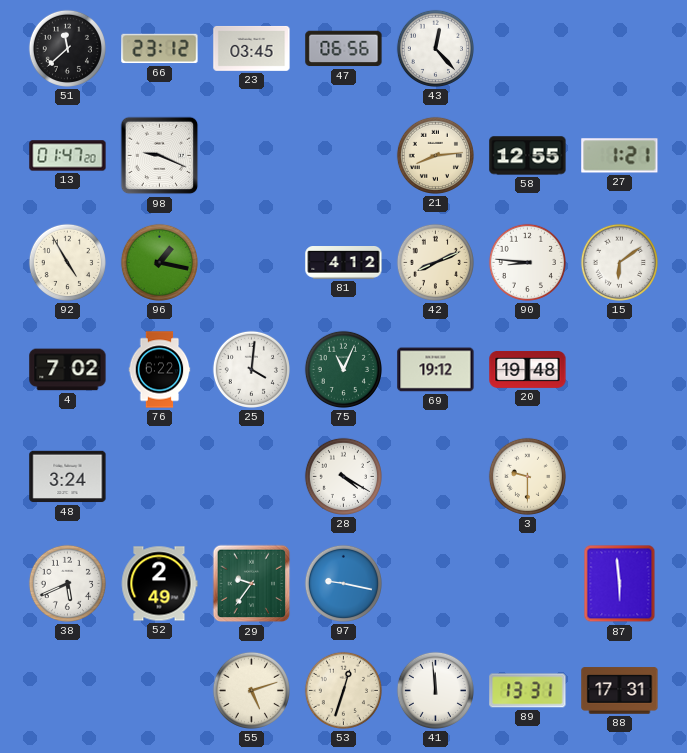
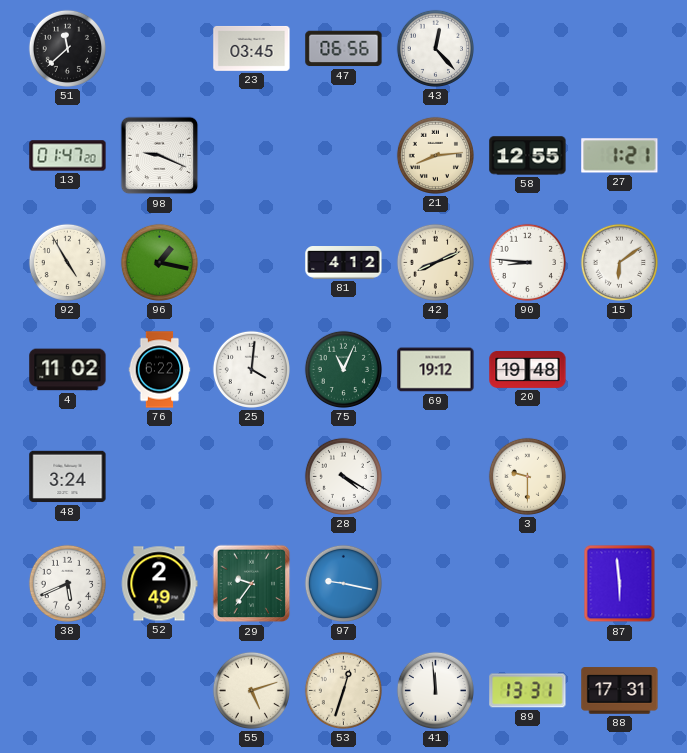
66: 23:12 -> none
4: 7:02 -> 11:02
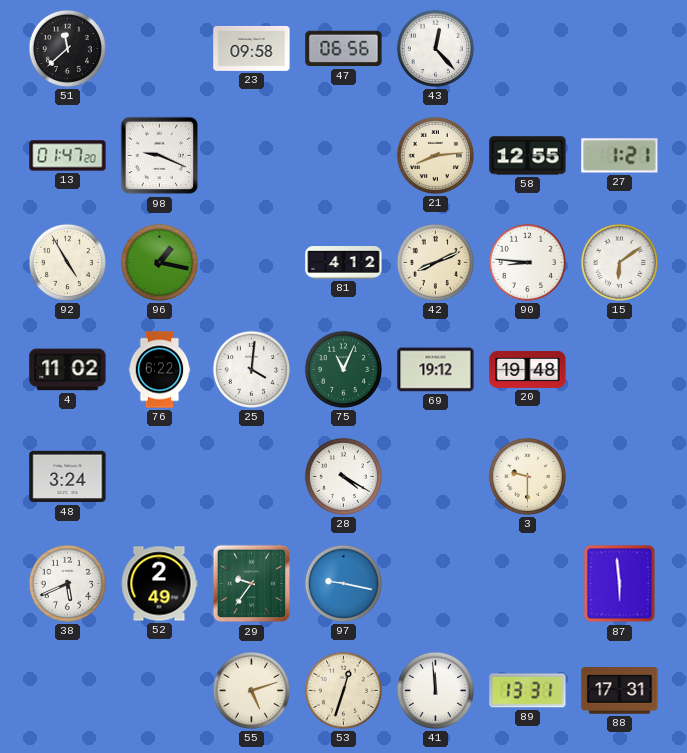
23: 03:45 -> 09:58
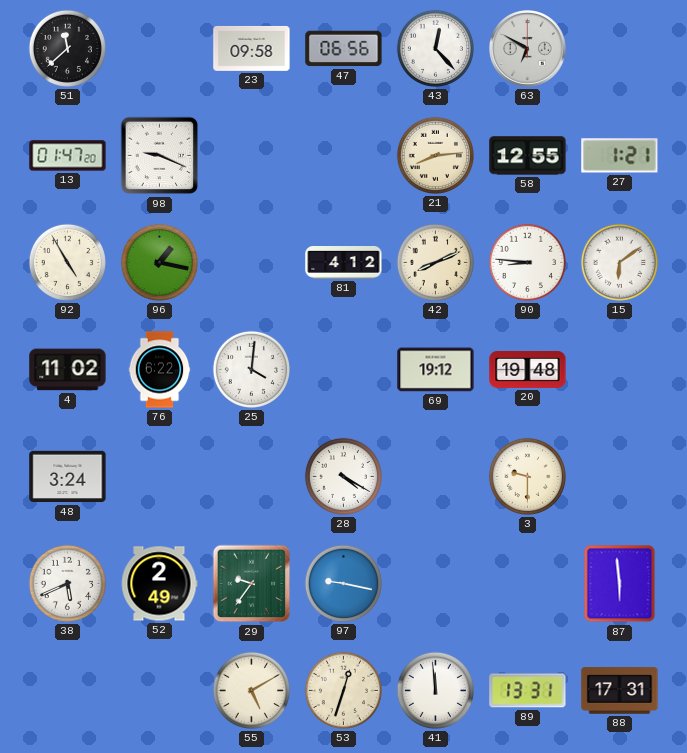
63: none -> 6:50
75: 11:04 -> none
55: 5:12 -> 5:10
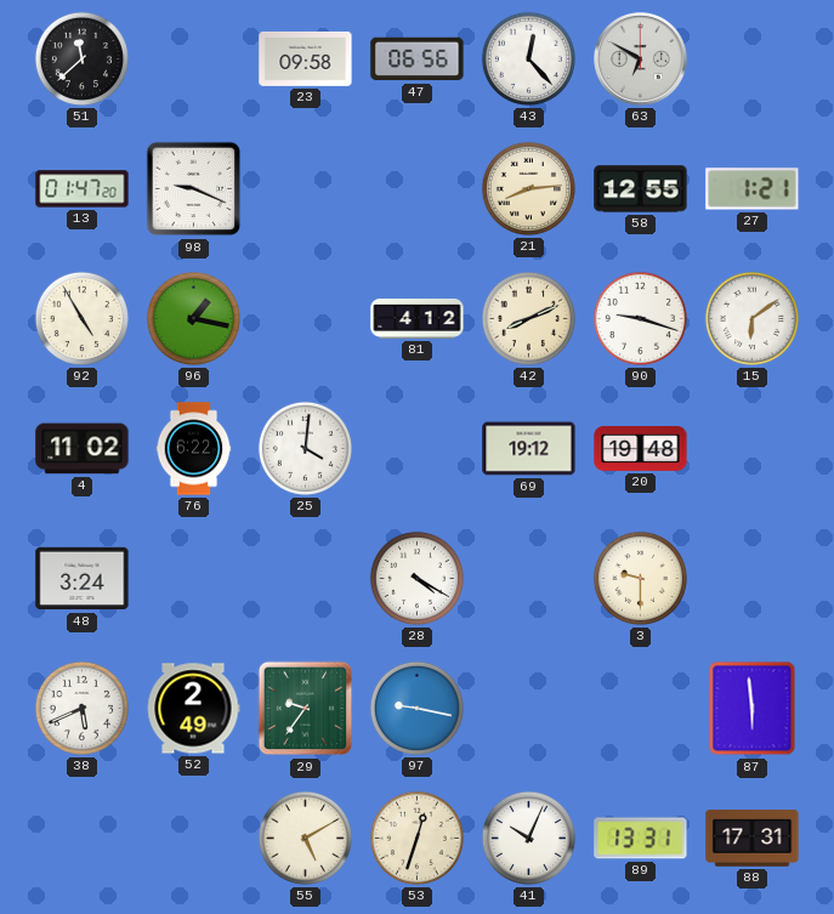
90: 8:46 -> 9:18
41: 11:59 -> 10:04
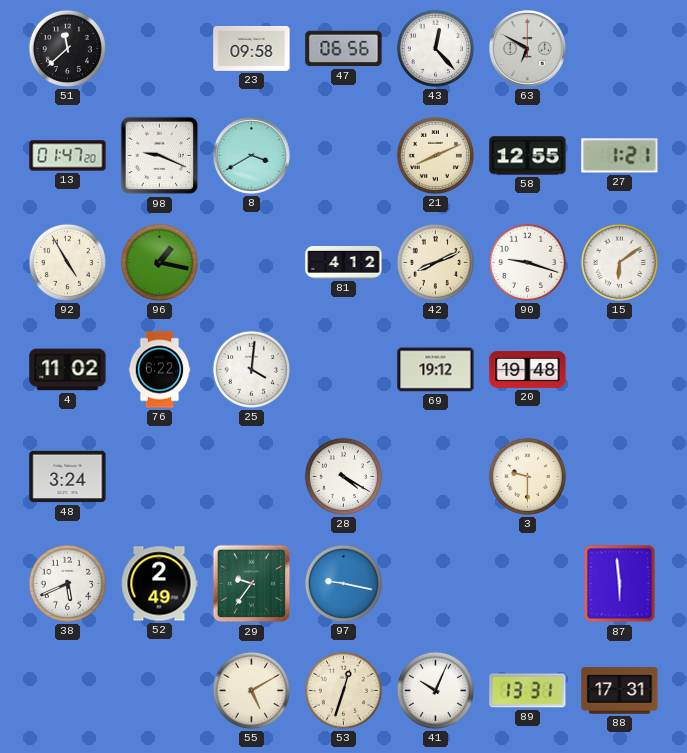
8: none -> 3:40
21: 8:14 -> 8:11
